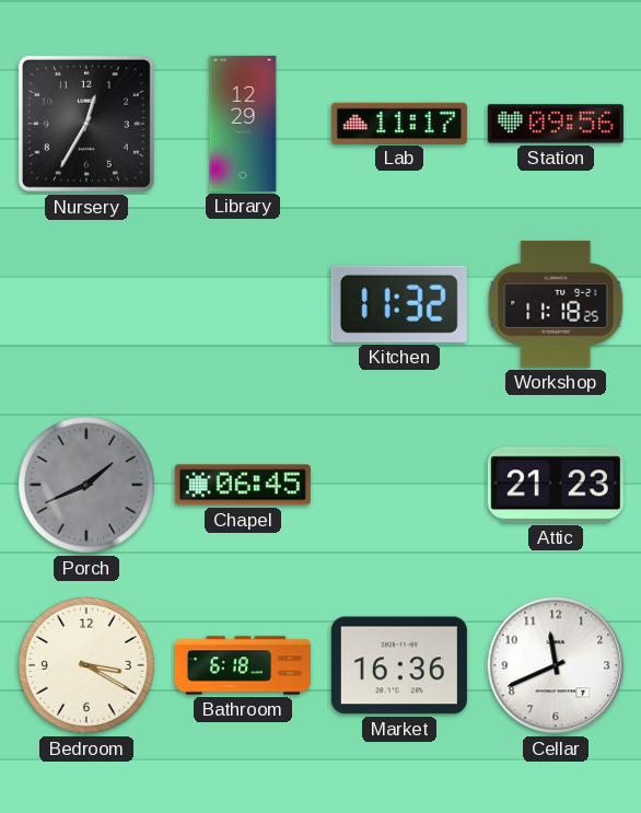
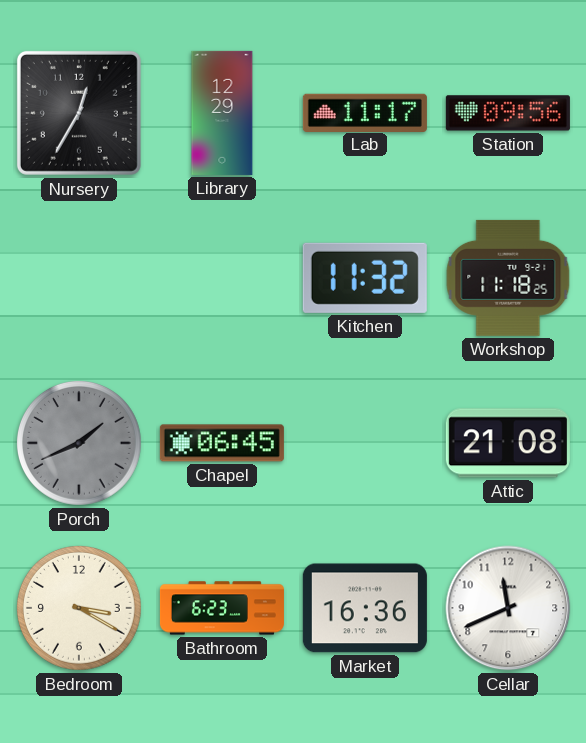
Attic: 21:23 -> 21:08
Bathroom: 6:18 -> 6:23
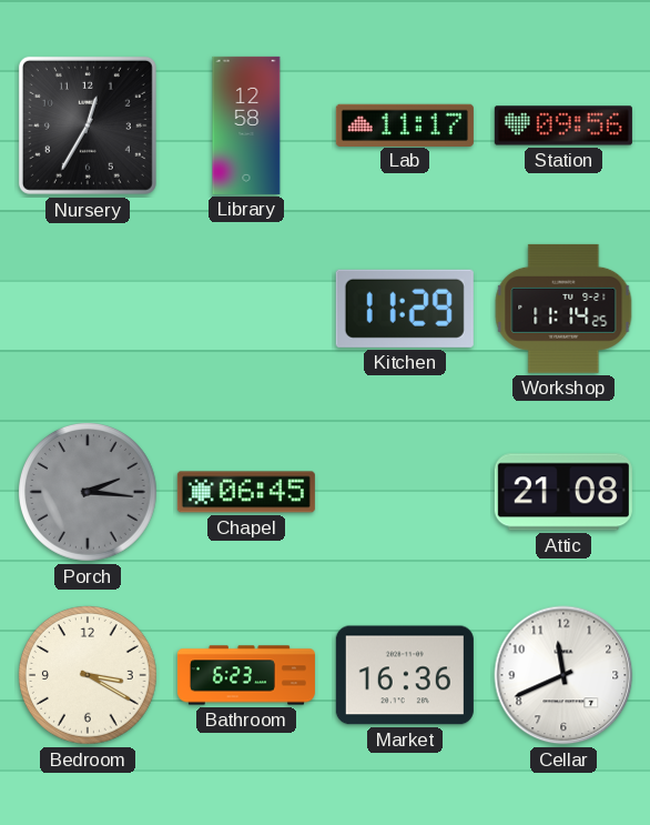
Library: 12:29 -> 12:58
Kitchen: 11:32 -> 11:29
Workshop: 11:18 -> 11:14
Porch: 1:41 -> 2:16
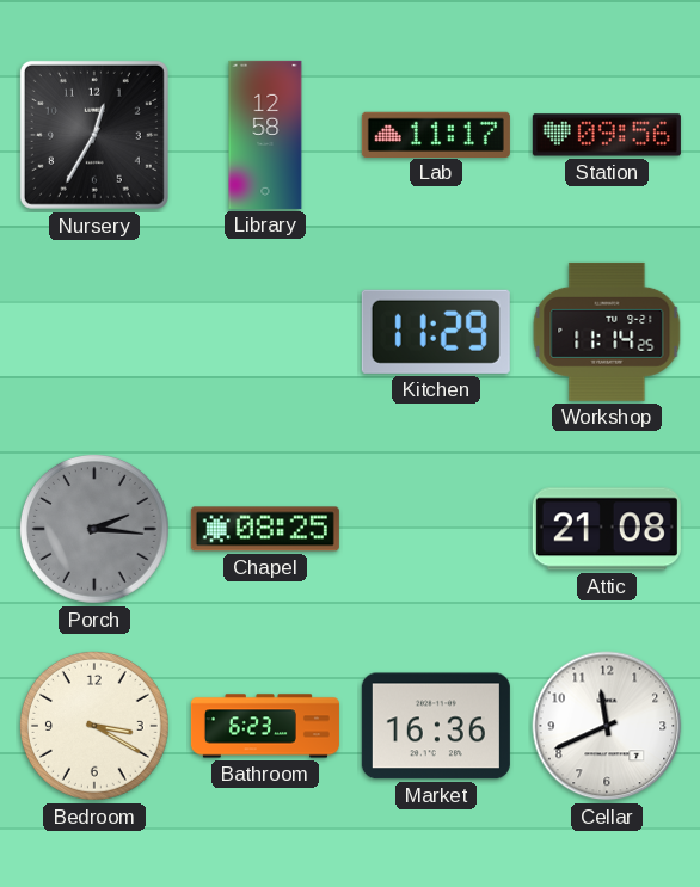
Chapel: 06:45 -> 08:25
